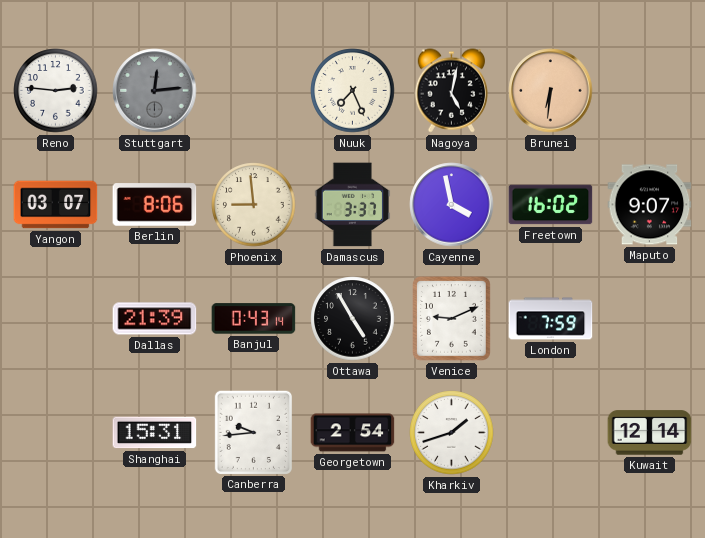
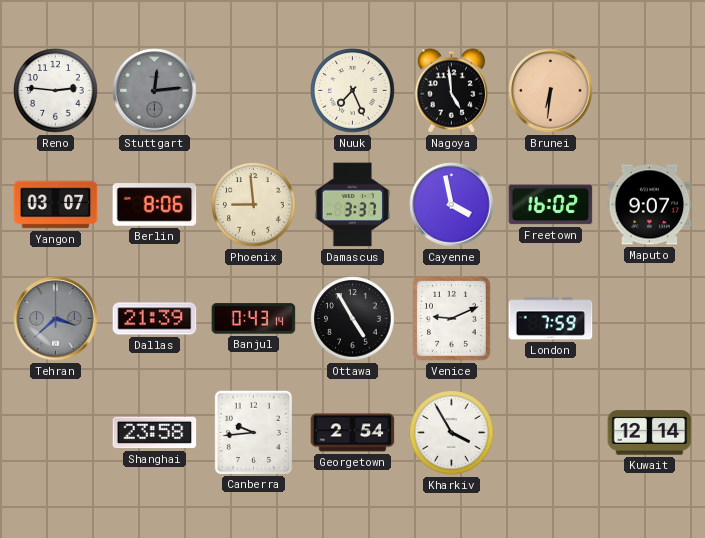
Nagoya: 5:02 -> 4:59
Tehran: none -> 3:38
Shanghai: 15:31 -> 23:58
Kharkiv: 1:42 -> 3:55
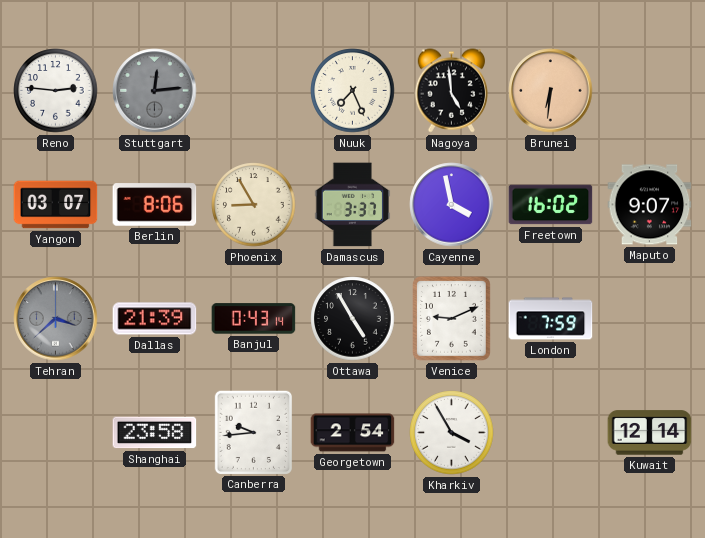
Phoenix: 8:59 -> 8:55
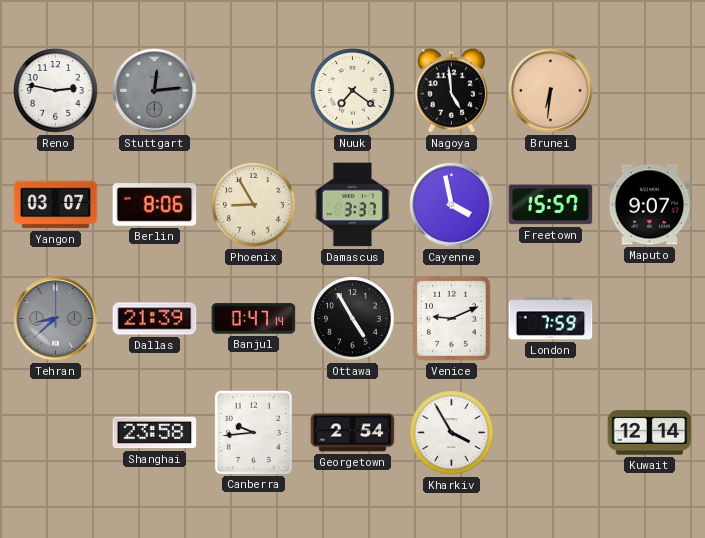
Reno: 2:46 -> 2:47
Nuuk: 7:26 -> 7:21
Freetown: 16:02 -> 15:57
Tehran: 3:38 -> 8:38
Banjul: 0:43 -> 0:47
